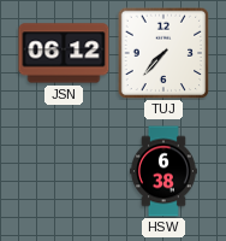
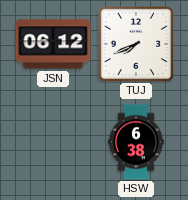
TUJ: 7:37 -> 7:41
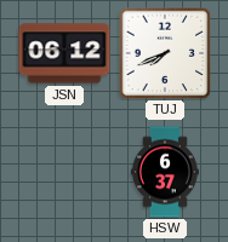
HSW: 6:38 -> 6:37
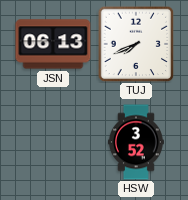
JSN: 06:12 -> 06:13
HSW: 6:37 -> 3:52
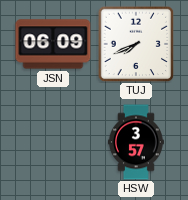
JSN: 06:13 -> 06:09
HSW: 3:52 -> 3:57
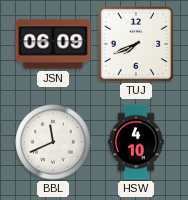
BBL: none -> 11:41
HSW: 3:57 -> 4:10
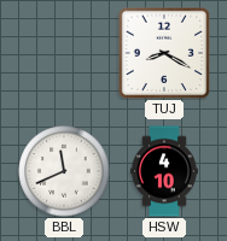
JSN: 06:09 -> none
TUJ: 7:41 -> 8:20
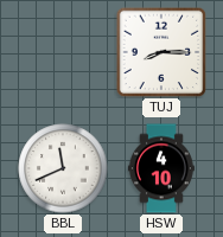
TUJ: 8:20 -> 8:15
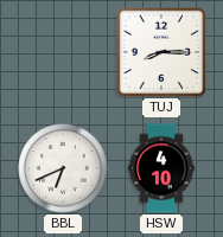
BBL: 11:41 -> 6:41
